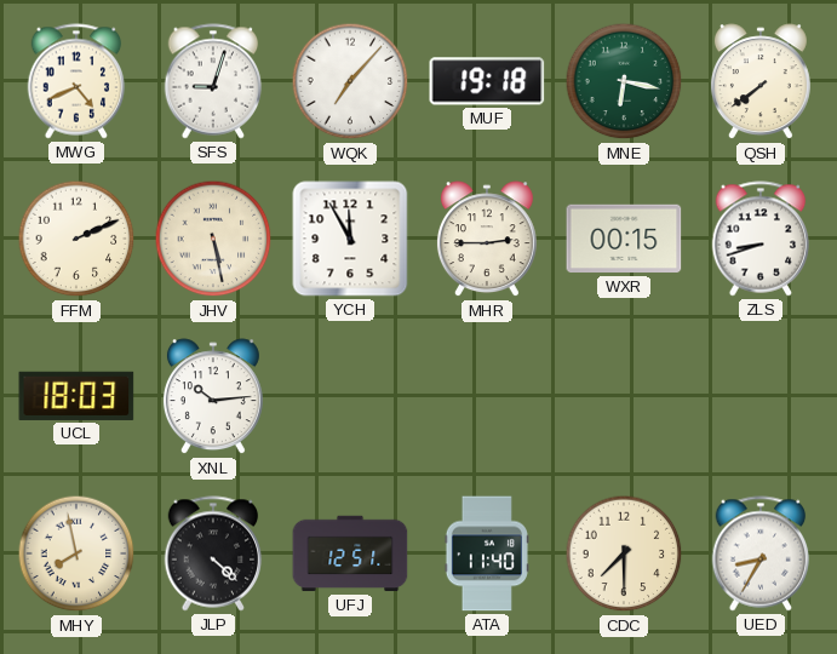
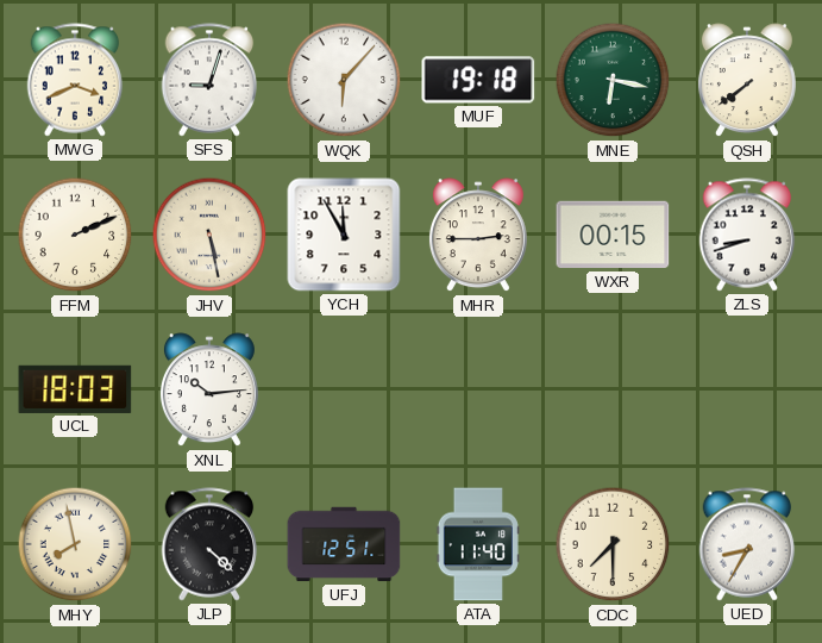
MWG: 4:41 -> 3:41
WQK: 7:07 -> 6:07
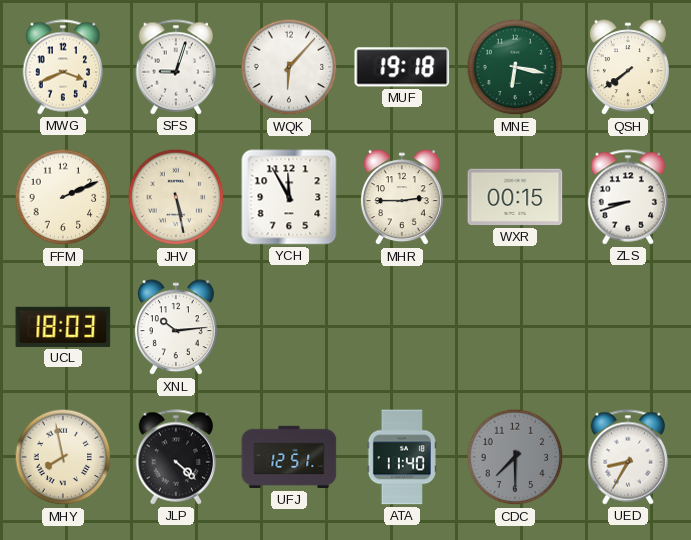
CDC dial: cream -> grey
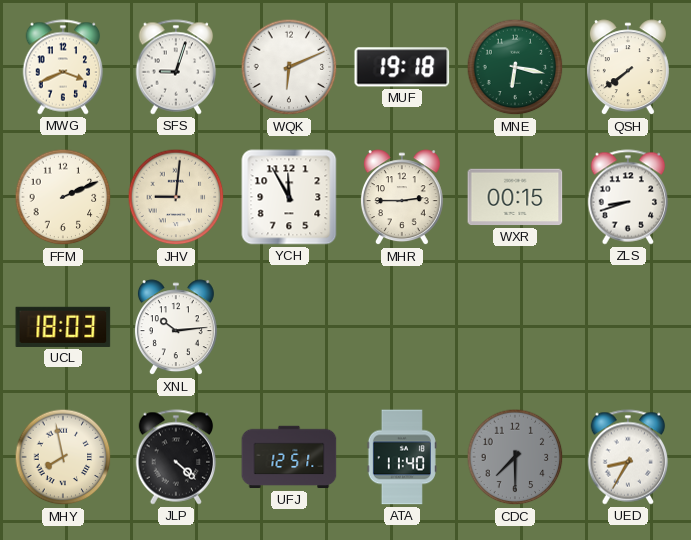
WQK: 6:07 -> 6:11
JHV: 5:28 -> 9:01
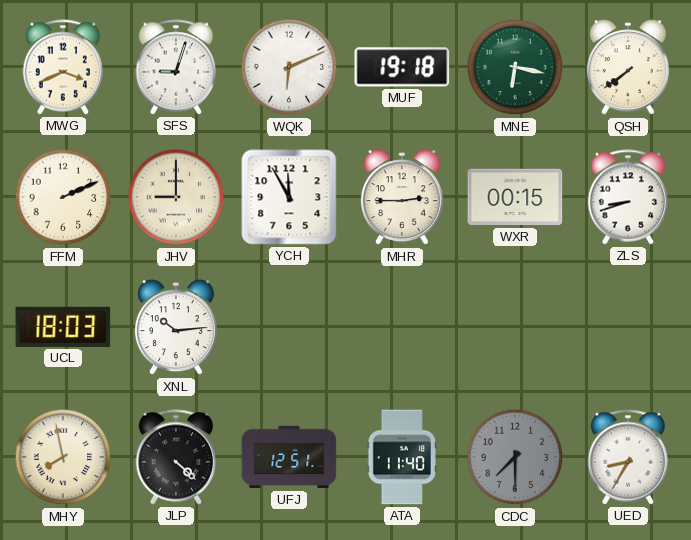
JHV: 9:01 -> 9:00
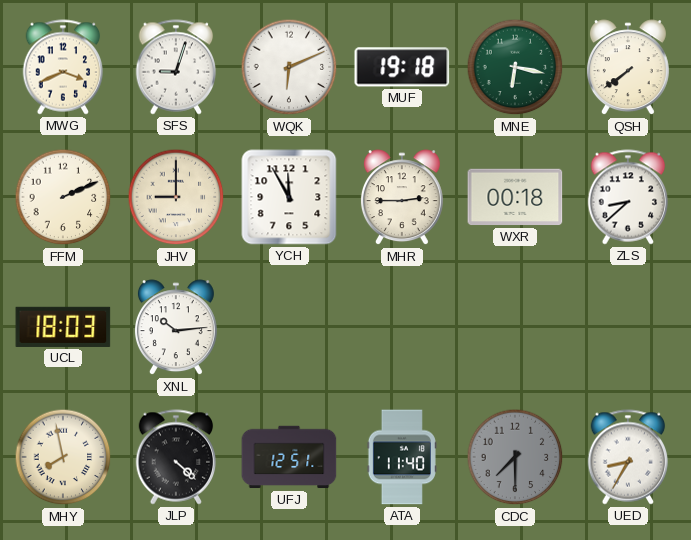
WXR: 00:15 -> 00:18
ZLS: 8:42 -> 8:38
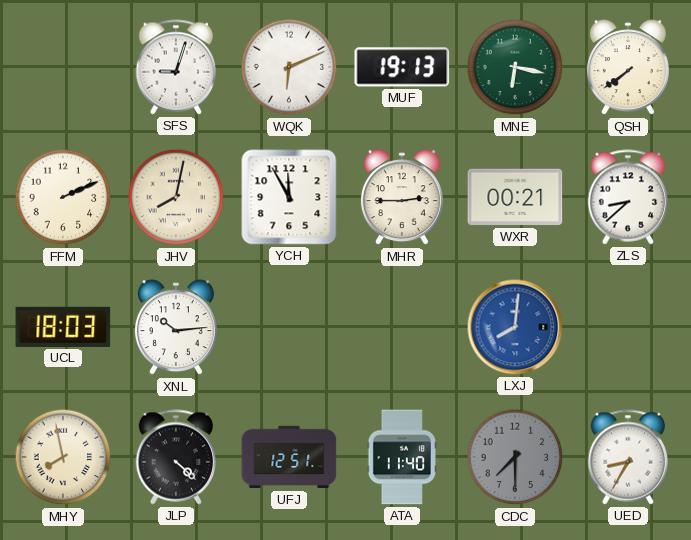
MWG: 3:41 -> none
MUF: 19:18 -> 19:13
JHV: 9:00 -> 8:02
WXR: 00:18 -> 00:21
LXJ: none -> 8:01
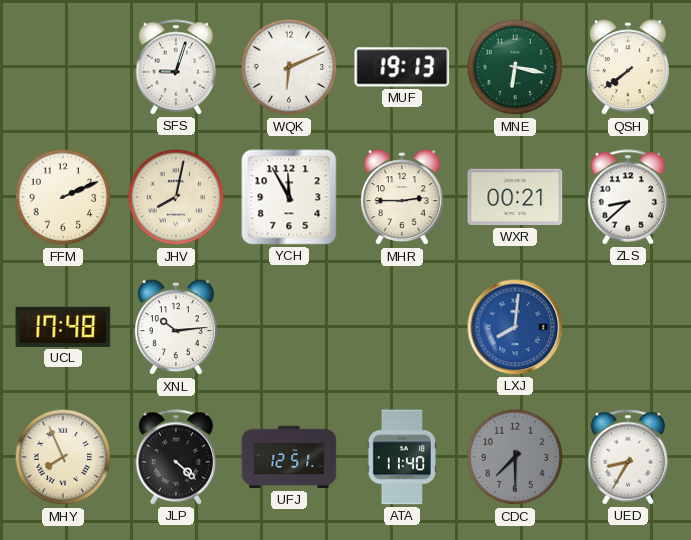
UCL: 18:03 -> 17:48
MHY: 7:58 -> 7:56
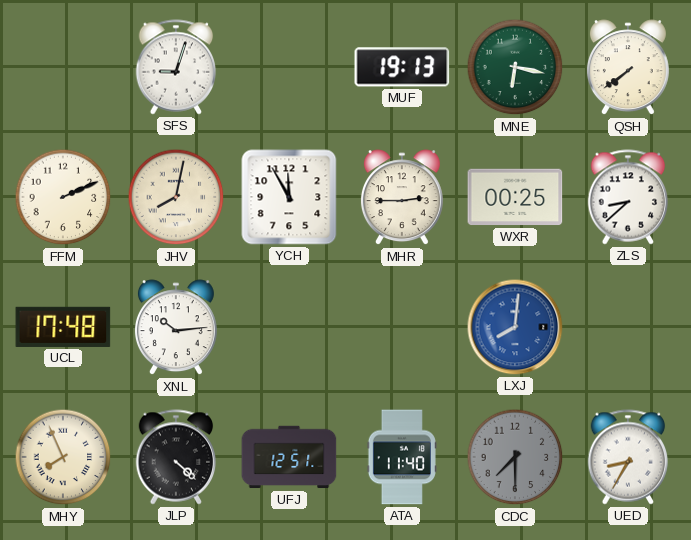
WQK: 6:11 -> none
WXR: 00:21 -> 00:25
